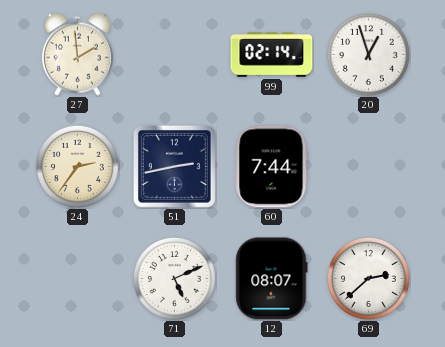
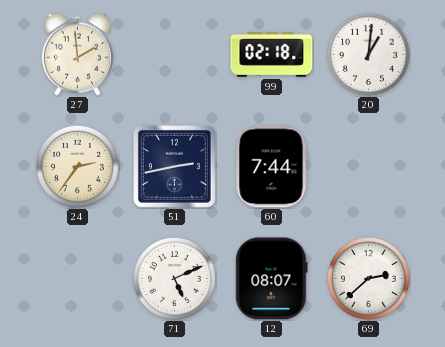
99: 02:14 -> 02:18
20: 12:57 -> 1:01
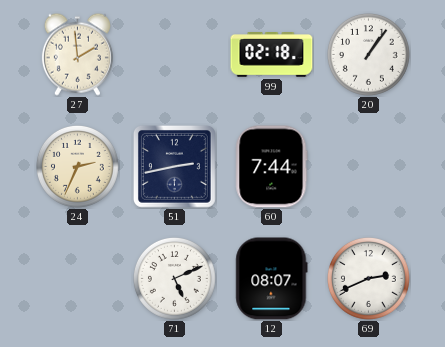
20: 1:01 -> 1:06
24: 2:36 -> 2:34
69: 2:38 -> 2:41
